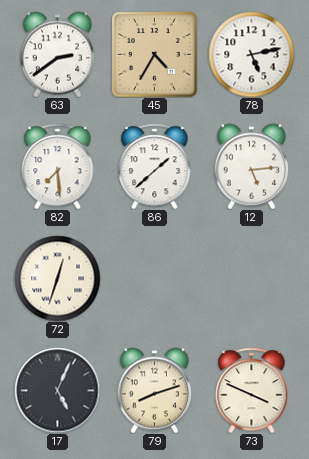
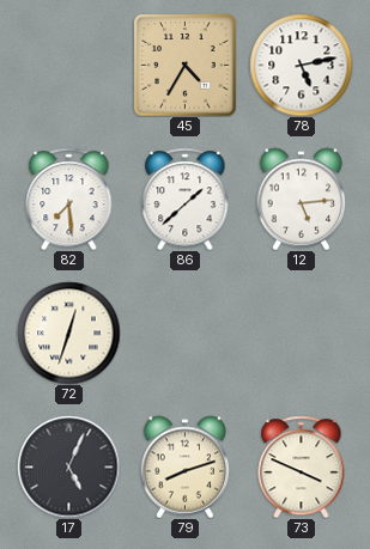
63: 2:39 -> none
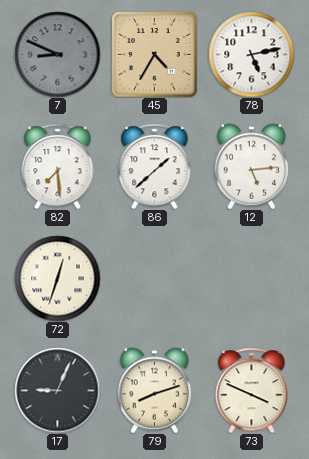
7: none -> 8:49
17: 5:04 -> 9:04
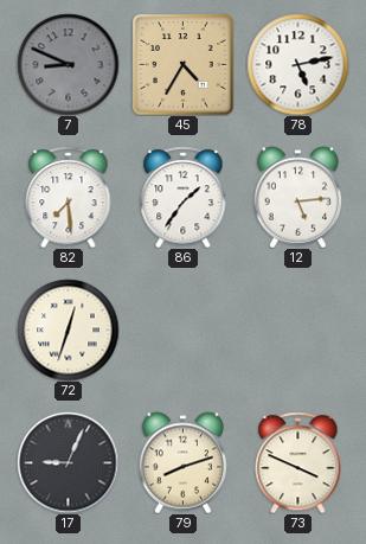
86: 1:38 -> 1:36
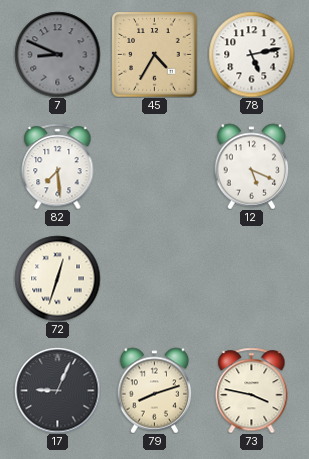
86: 1:36 -> none
12: 5:14 -> 5:19
73: 3:49 -> 3:47
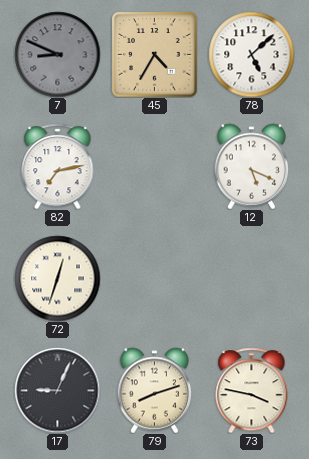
78: 5:13 -> 5:08
82: 7:29 -> 7:13
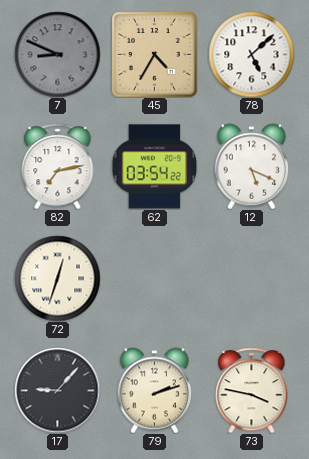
62: none -> 03:54
17: 9:04 -> 9:07
79: 8:12 -> 2:12
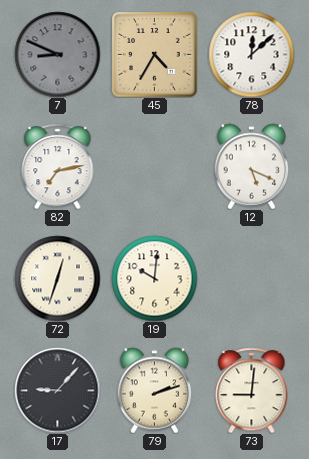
78: 5:08 -> 12:08
62: 03:54 -> none
19: none -> 10:01
73: 3:47 -> 9:01
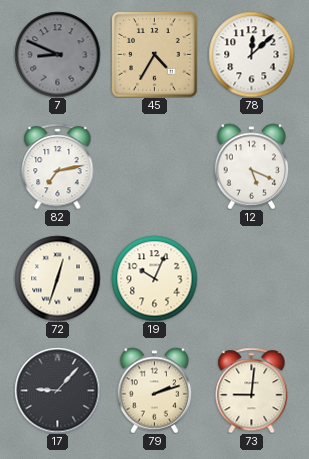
19: 10:01 -> 10:04
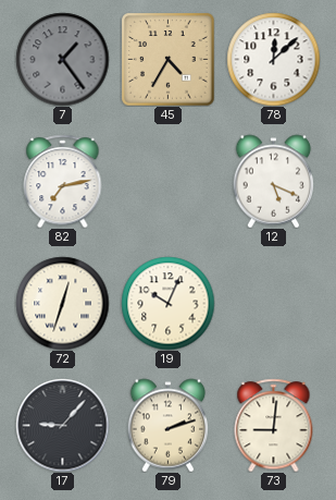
7: 8:49 -> 1:24
